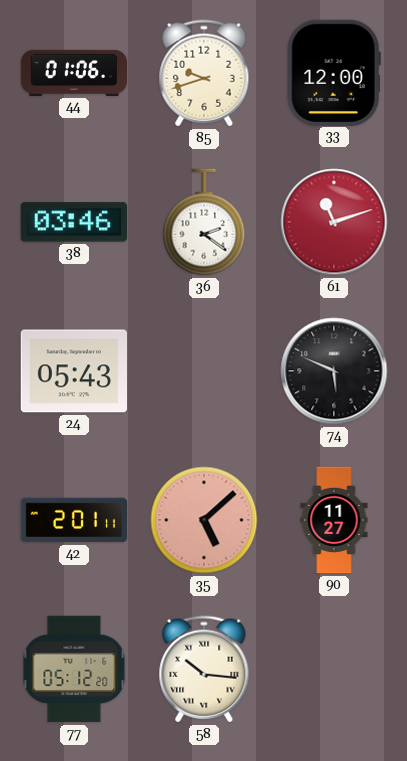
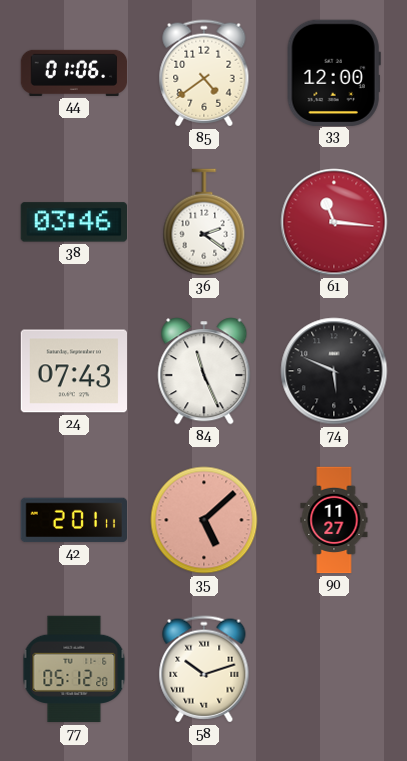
85: 9:42 -> 4:39
61: 11:12 -> 11:16
24: 05:43 -> 07:43
84: none -> 11:26
58: 10:16 -> 10:12
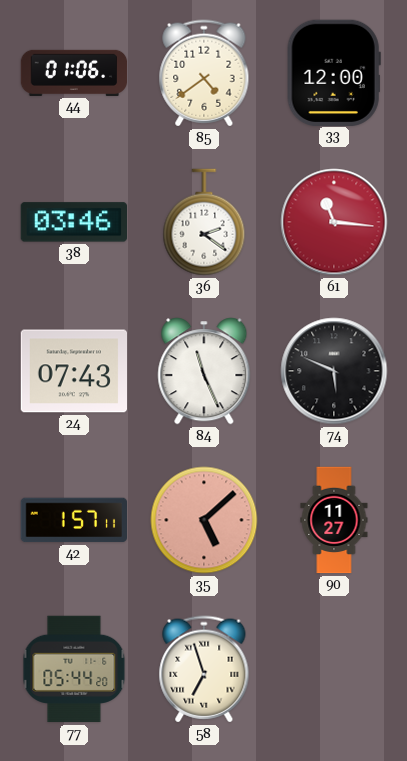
42: 2:01 -> 1:57
77: 05:12 -> 05:44
58: 10:12 -> 6:57
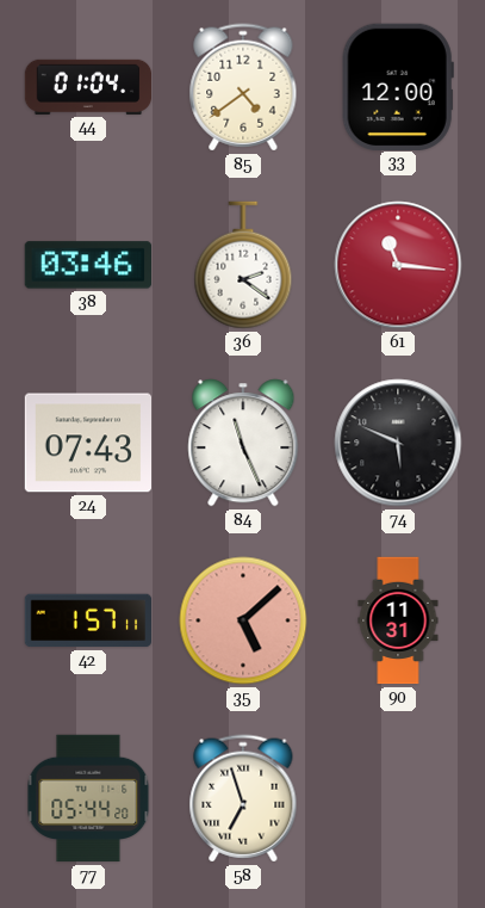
44: 01:06 -> 01:04
90: 11:27 -> 11:31
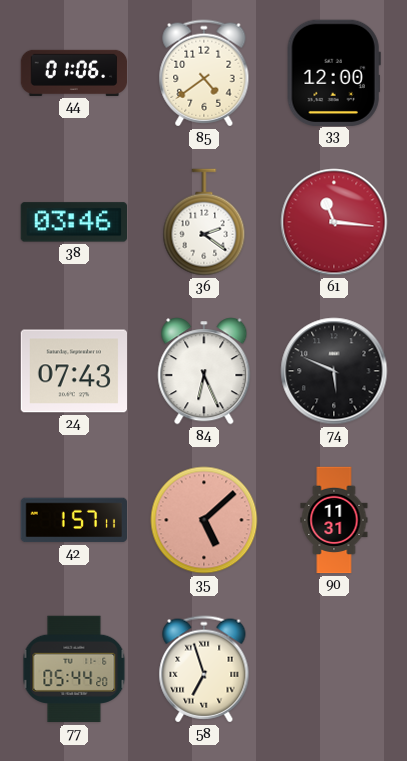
44: 01:04 -> 01:06
84: 11:26 -> 6:26
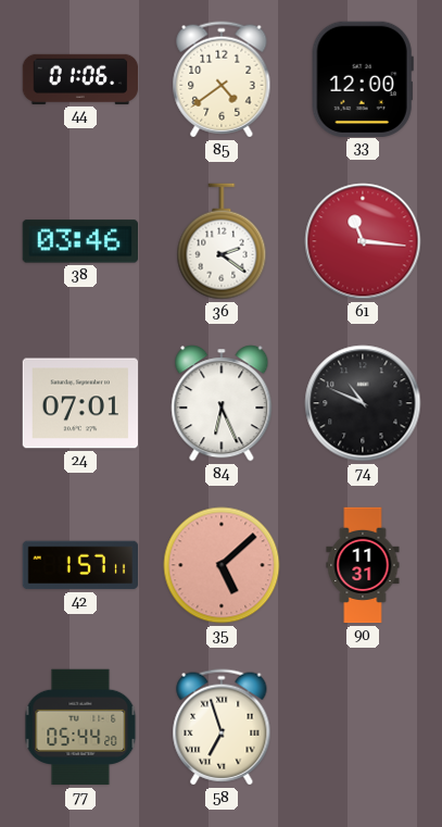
24: 07:43 -> 07:01
74: 5:49 -> 10:49
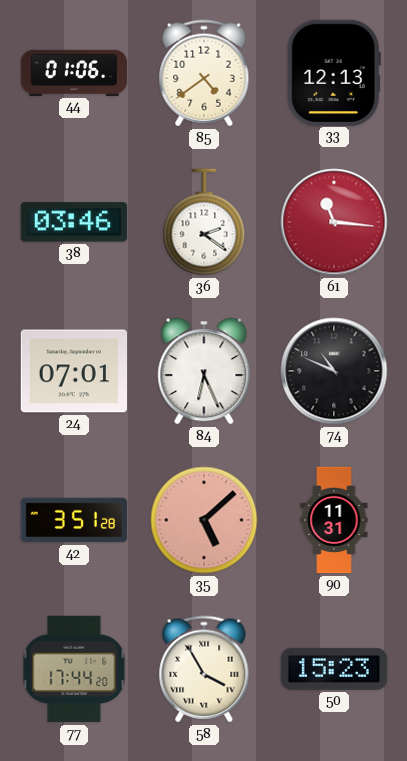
33: 12:00 -> 12:13
42: 1:57 -> 3:51
77: 05:44 -> 17:44
58: 6:57 -> 3:55
50: none -> 15:23
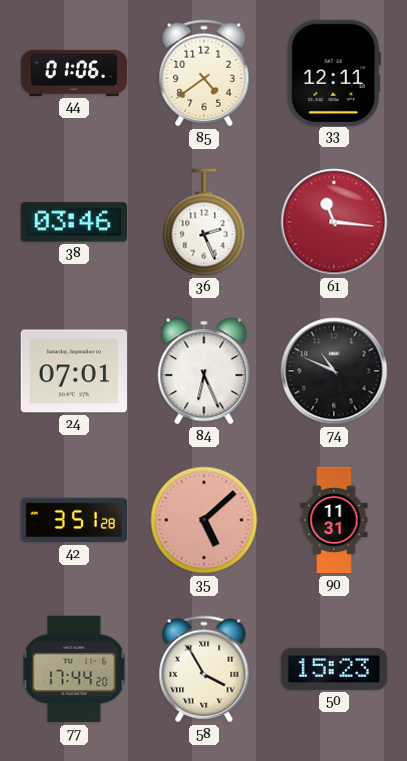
33: 12:13 -> 12:11
36: 2:21 -> 2:26
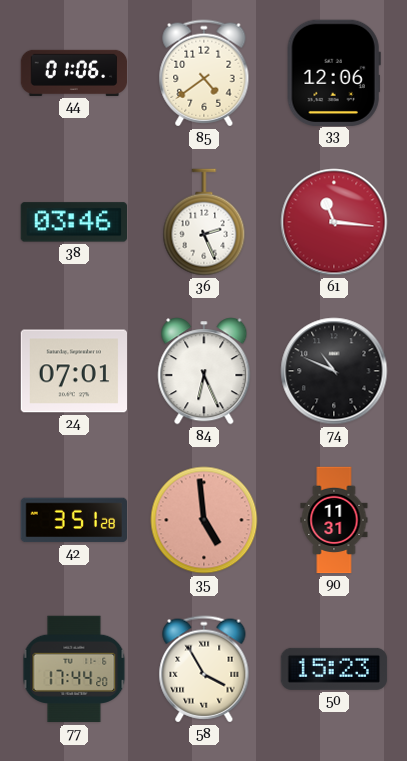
33: 12:11 -> 12:06
35: 5:08 -> 4:59
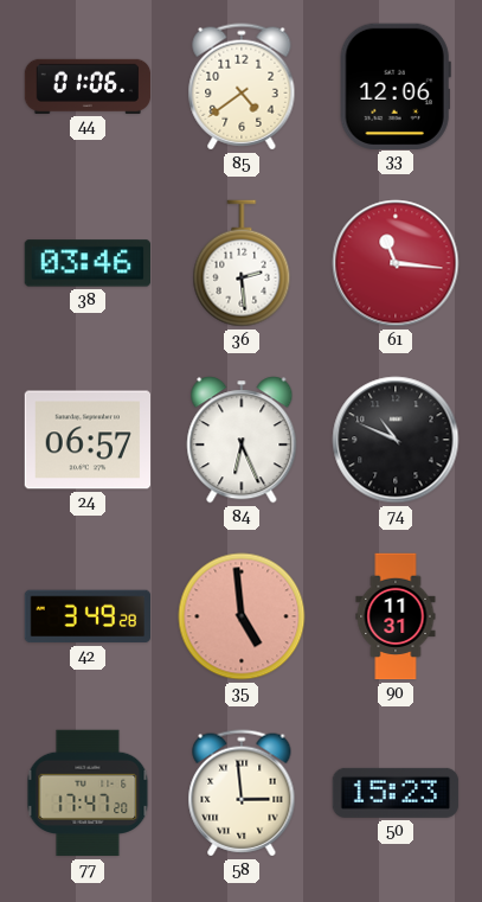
36: 2:26 -> 2:29
24: 07:01 -> 06:57
42: 3:51 -> 3:49
77: 17:44 -> 17:47
58: 3:55 -> 2:59
